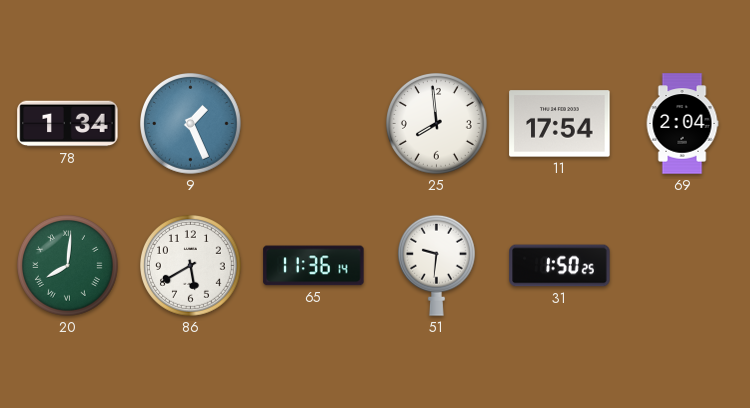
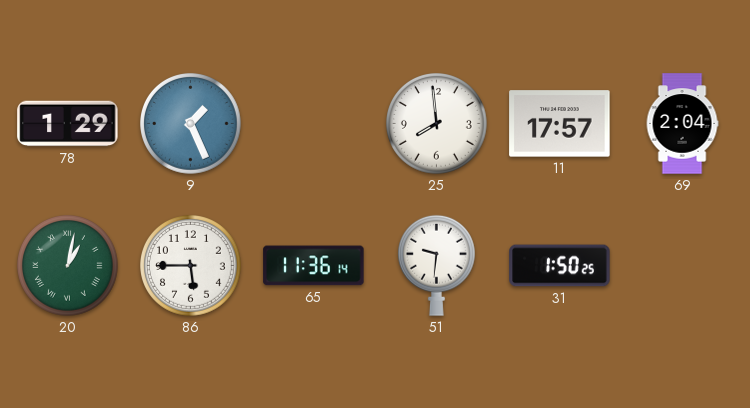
78: 1:34 -> 1:29
11: 17:54 -> 17:57
20: 8:01 -> 1:02
86: 5:40 -> 5:45
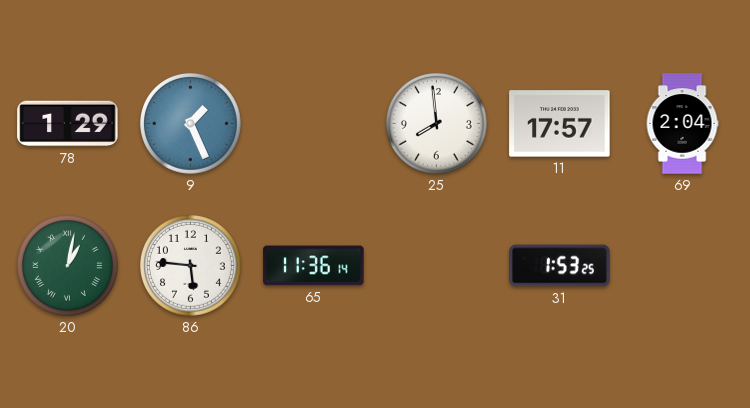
86: 5:45 -> 5:46
51: 9:31 -> none
31: 1:50 -> 1:53
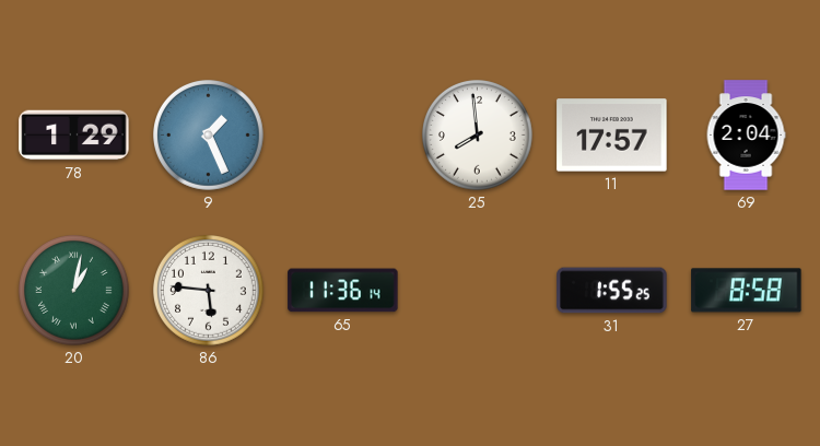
31: 1:53 -> 1:55
27: none -> 8:58
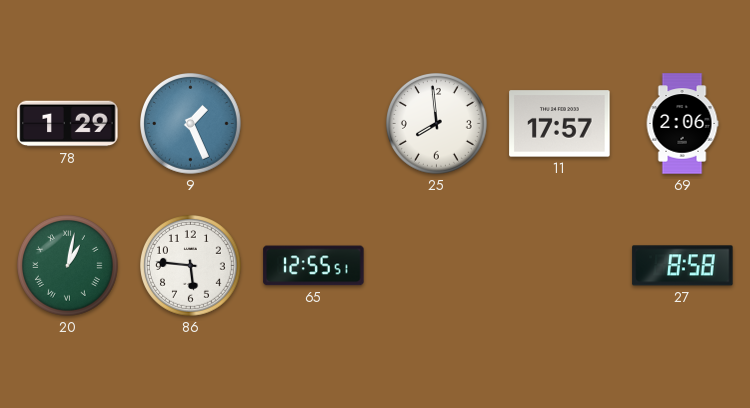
69: 2:04 -> 2:06
65: 11:36 -> 12:55
31: 1:55 -> none
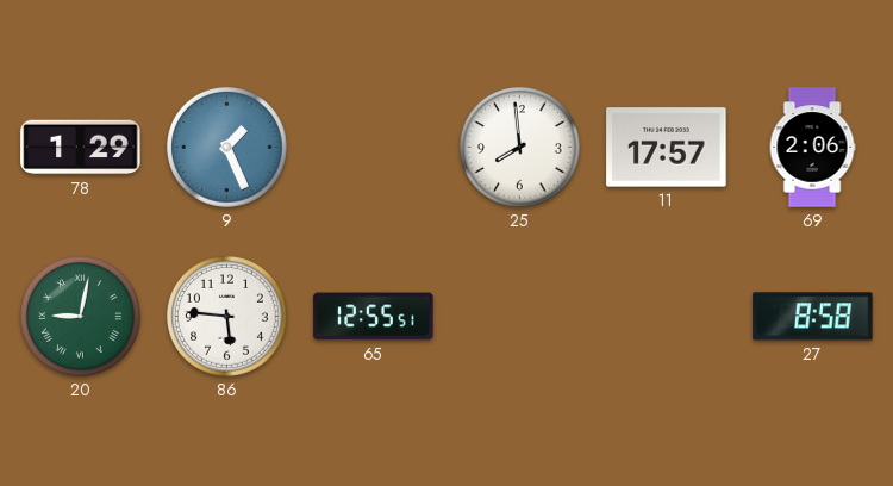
20: 1:02 -> 9:02
